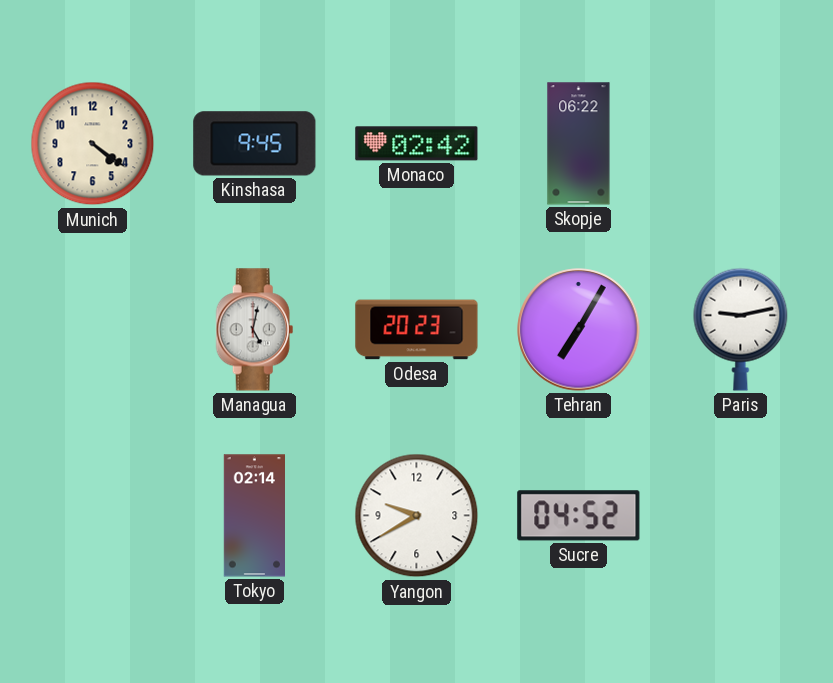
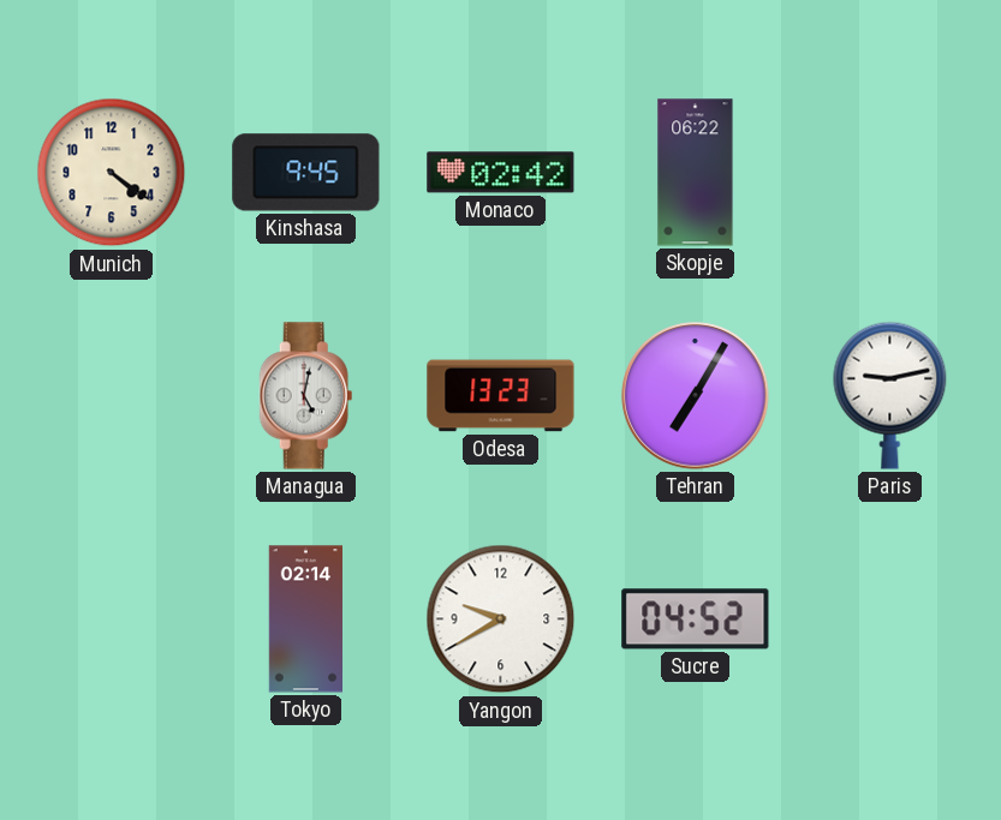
Odesa: 20:23 -> 13:23
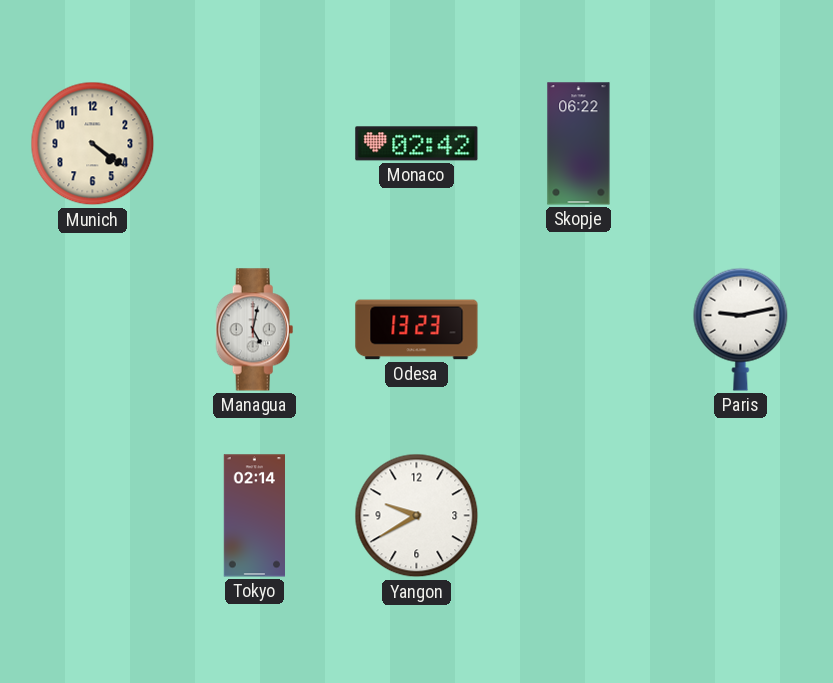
Kinshasa: 9:45 -> none
Tehran: 7:05 -> none
Sucre: 04:52 -> none
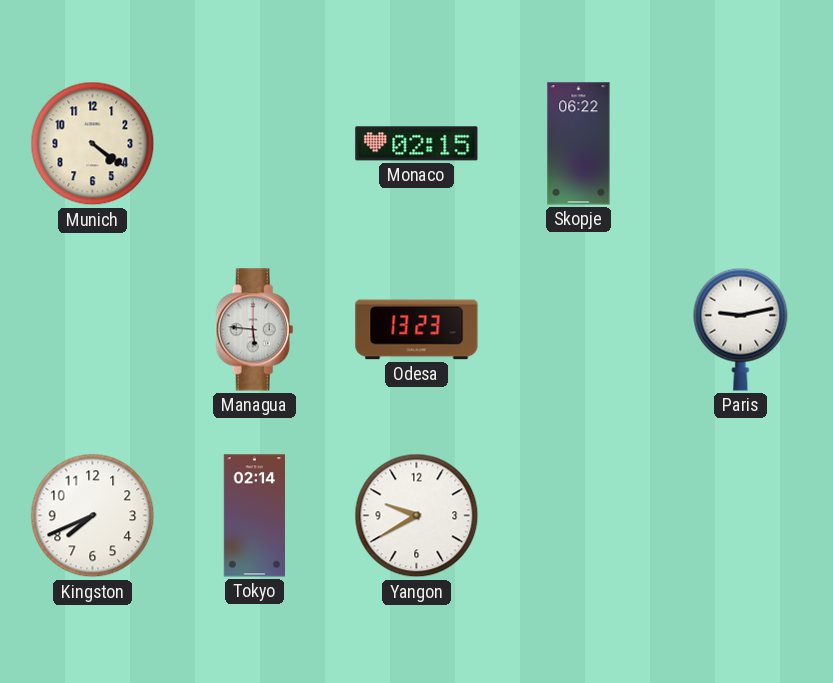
Monaco: 02:42 -> 02:15
Managua: 5:02 -> 5:46
Kingston: none -> 7:41
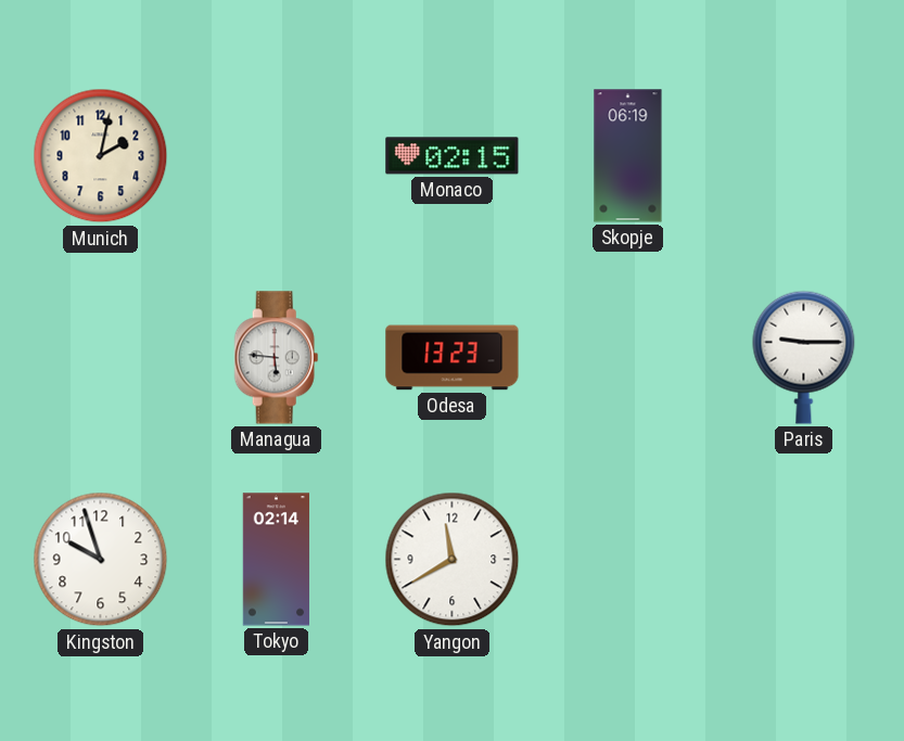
Munich: 4:21 -> 2:02
Skopje: 06:22 -> 06:19
Paris: 9:13 -> 9:15
Kingston: 7:41 -> 9:57
Yangon: 9:40 -> 11:40
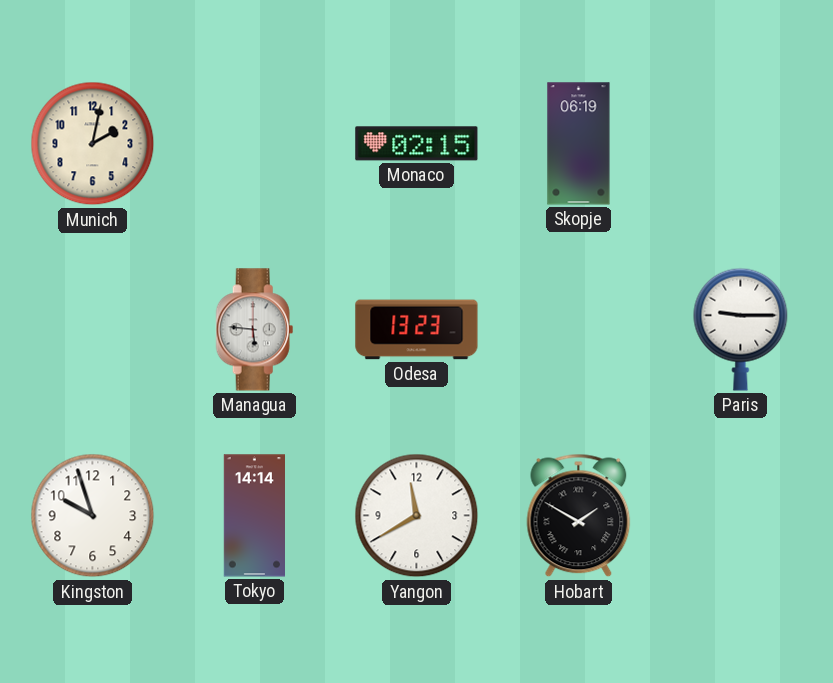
Tokyo: 02:14 -> 14:14
Hobart: none -> 1:50
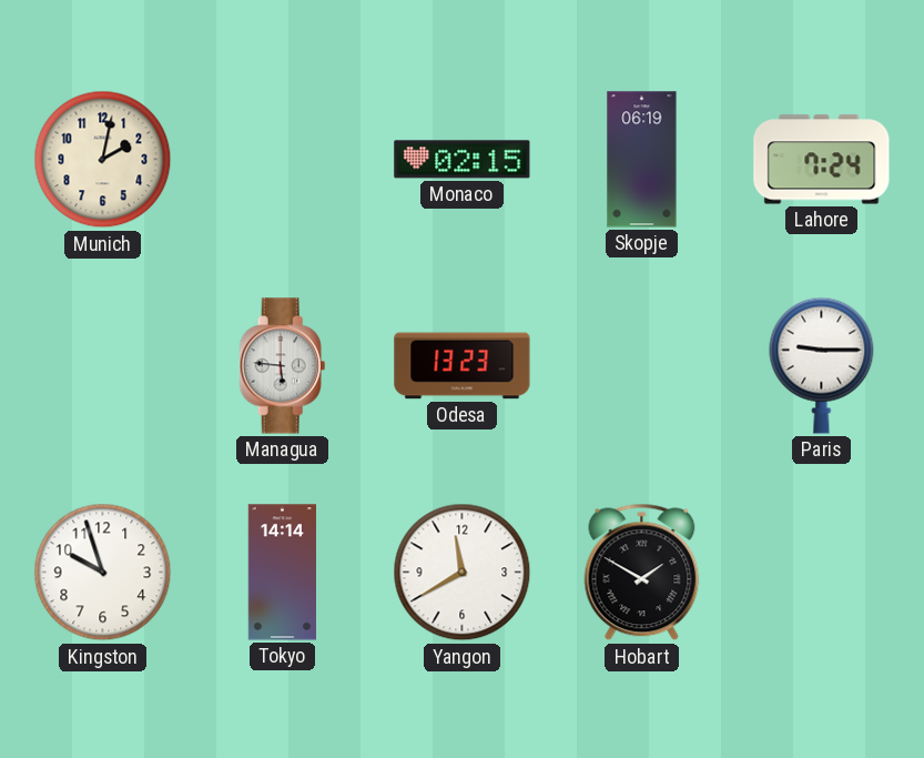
Lahore: none -> 7:24
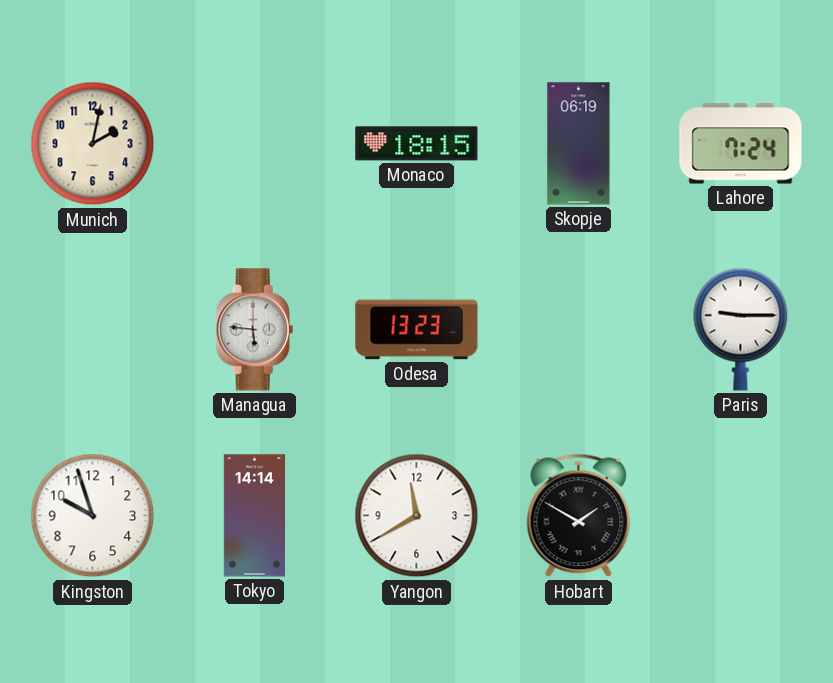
Monaco: 02:15 -> 18:15
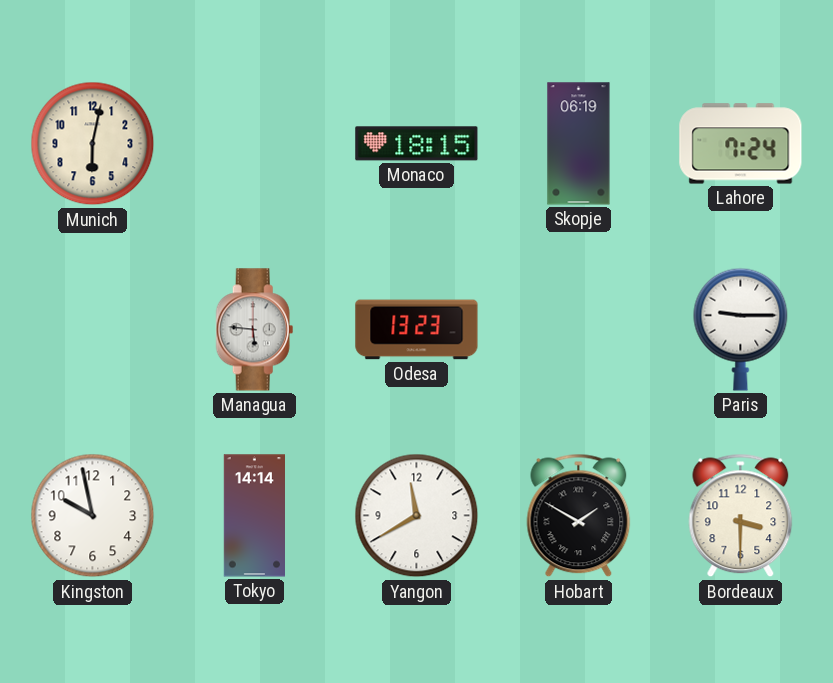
Munich: 2:02 -> 6:02
Kingston: 9:57 -> 9:58
Bordeaux: none -> 3:30
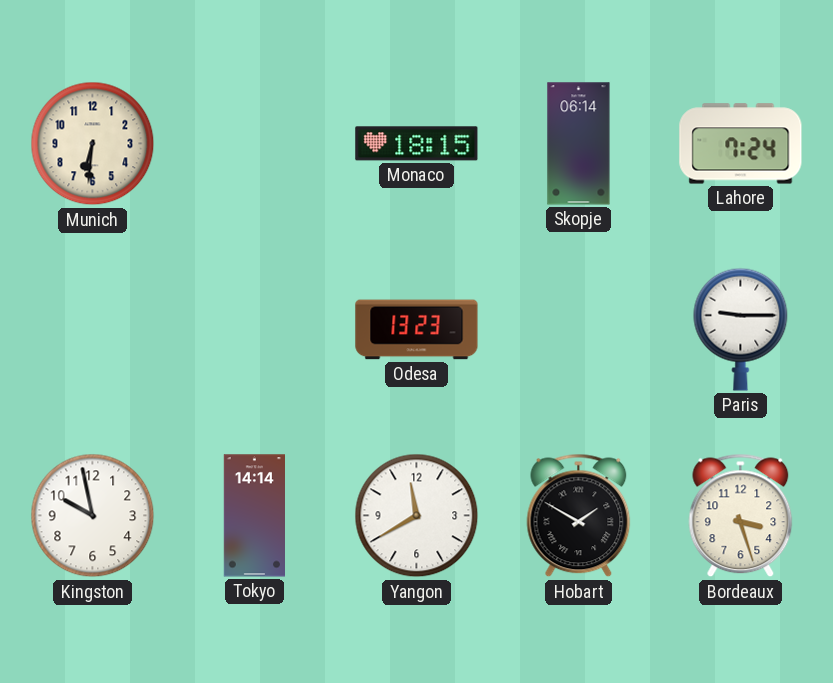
Munich: 6:02 -> 6:31
Skopje: 06:19 -> 06:14
Managua: 5:46 -> none
Bordeaux: 3:30 -> 3:27
